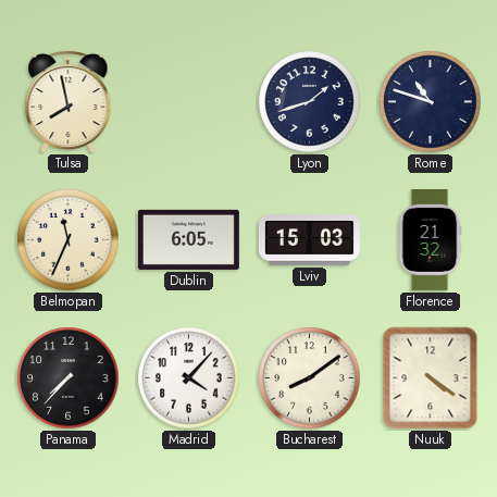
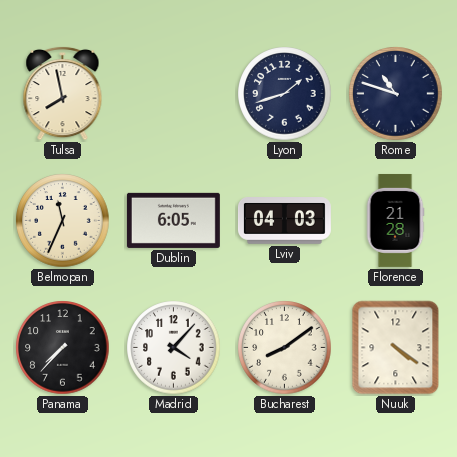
Lviv: 15:03 -> 04:03
Florence: 21:32 -> 21:28
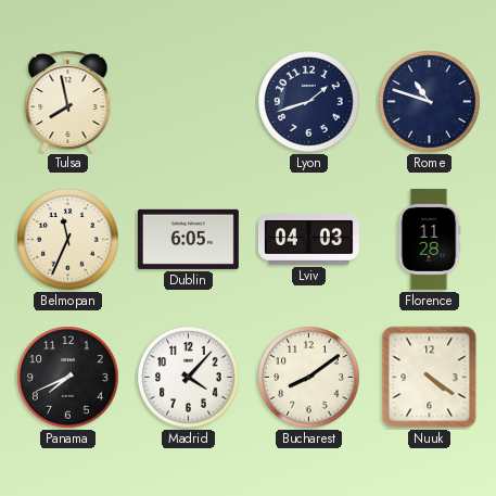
Florence: 21:28 -> 11:28
Panama: 7:37 -> 7:41
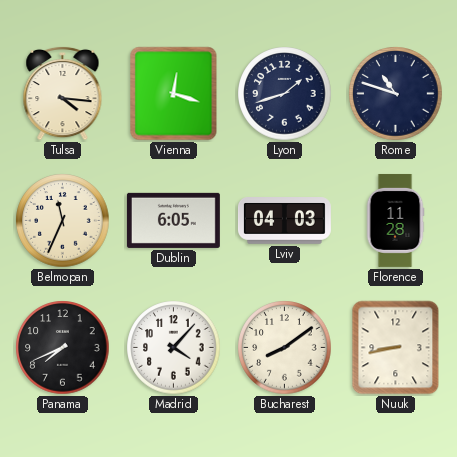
Tulsa: 7:58 -> 4:16
Vienna: none -> 12:18
Nuuk: 4:21 -> 8:43
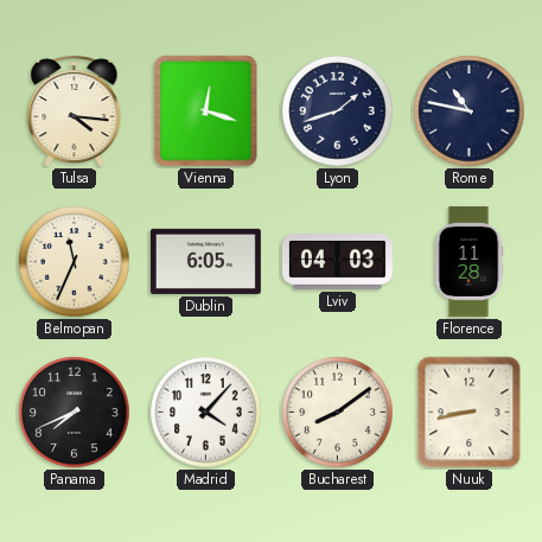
Rome: 10:48 -> 10:47
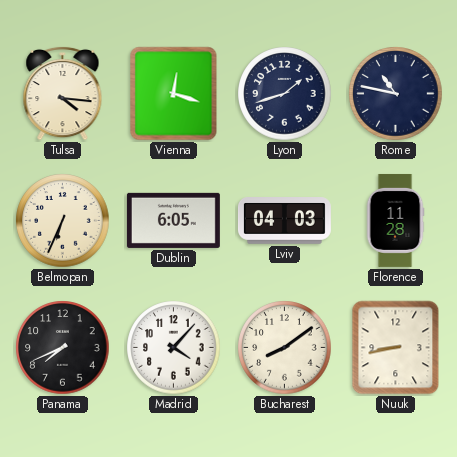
Belmopan: 11:34 -> 6:34
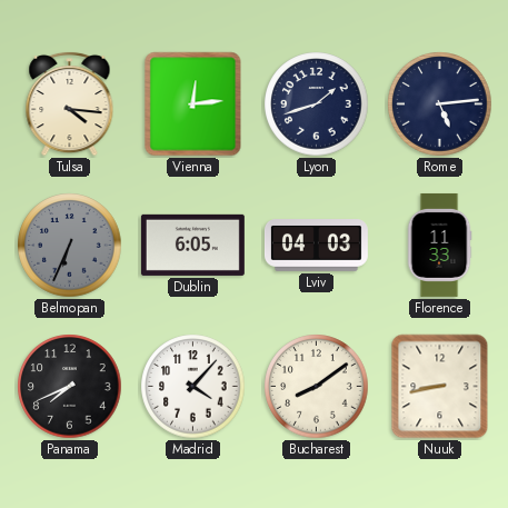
Vienna: 12:18 -> 12:14
Rome: 10:47 -> 5:14
Belmopan dial: cream -> grey
Florence: 11:28 -> 11:33
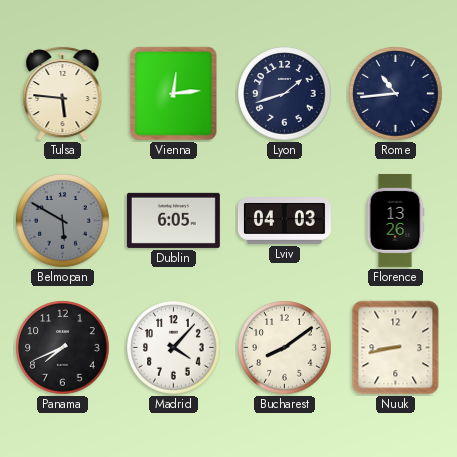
Tulsa: 4:16 -> 5:46
Rome: 5:14 -> 10:44
Belmopan: 6:34 -> 5:50
Florence: 11:33 -> 13:26
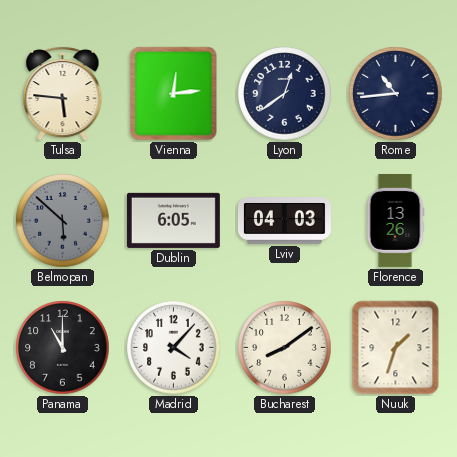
Lyon: 1:42 -> 12:39
Belmopan: 5:50 -> 5:52
Panama: 7:41 -> 11:00
Nuuk: 8:43 -> 1:33
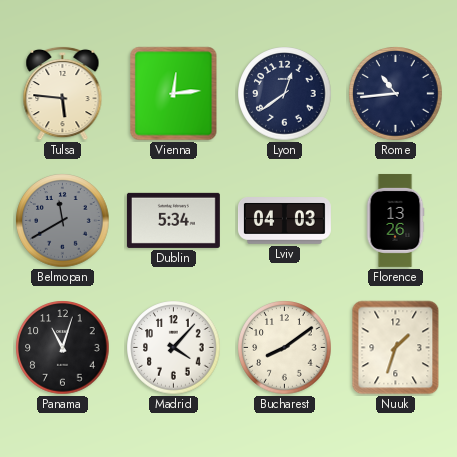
Belmopan: 5:52 -> 11:40
Dublin: 6:05 -> 5:34
Panama: 11:00 -> 11:03
